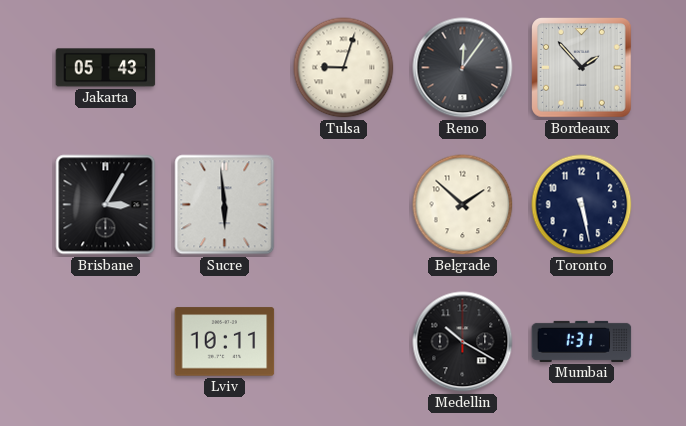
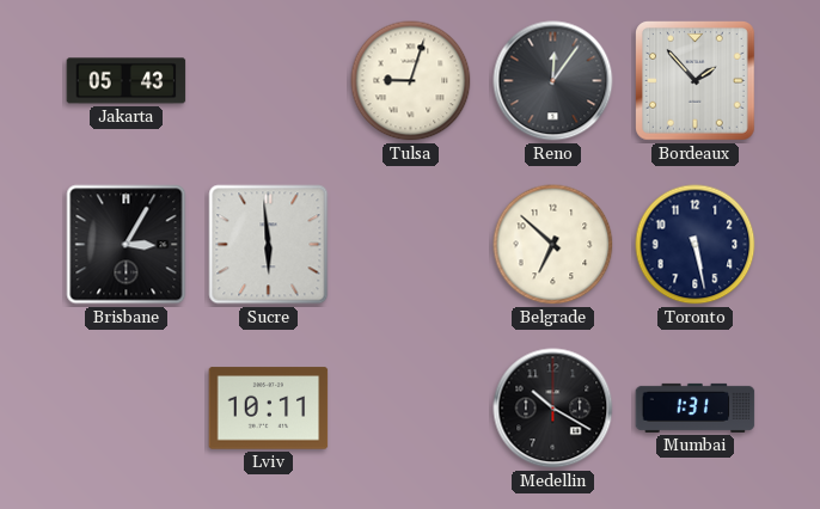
Belgrade: 1:52 -> 6:52
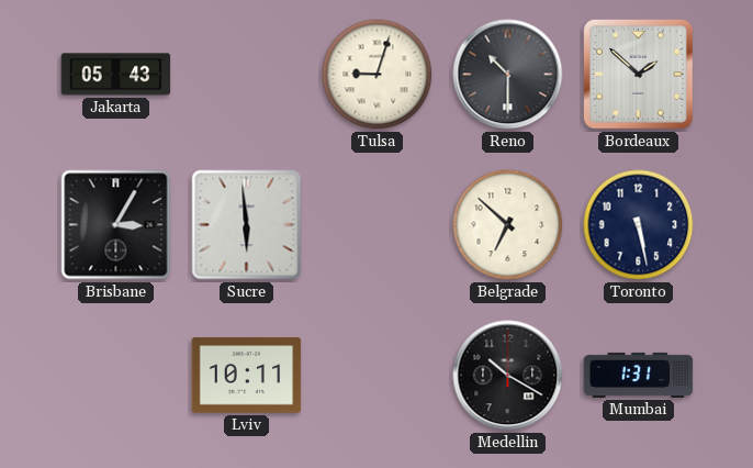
Reno: 12:06 -> 10:30
Bordeaux: 1:53 -> 1:52
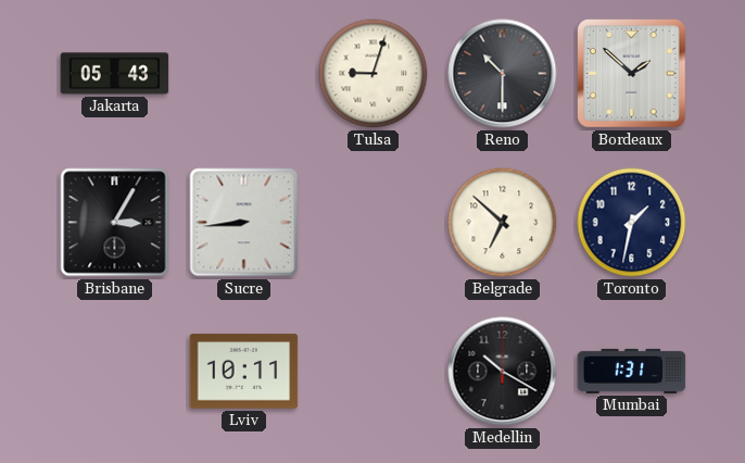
Sucre: 5:59 -> 8:44
Toronto: 5:28 -> 1:32
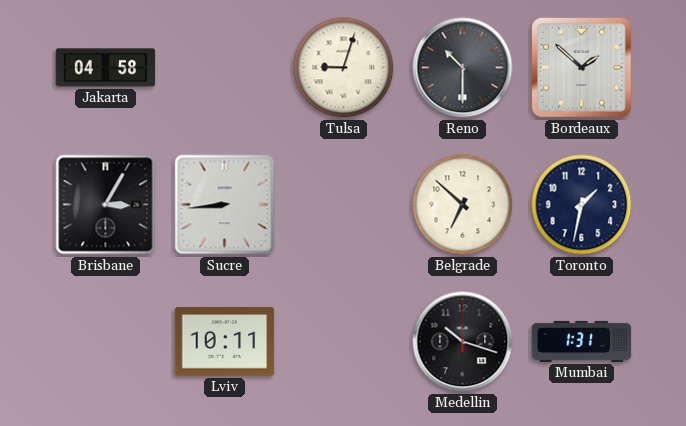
Jakarta: 05:43 -> 04:58
Medellin: 10:20 -> 10:18
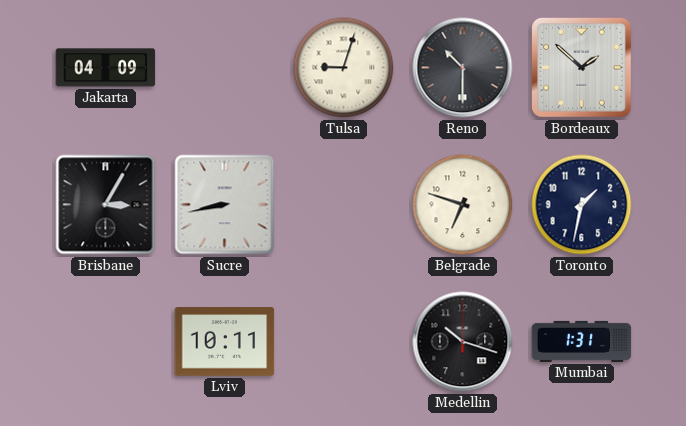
Jakarta: 04:58 -> 04:09
Sucre: 8:44 -> 8:43
Belgrade: 6:52 -> 6:48
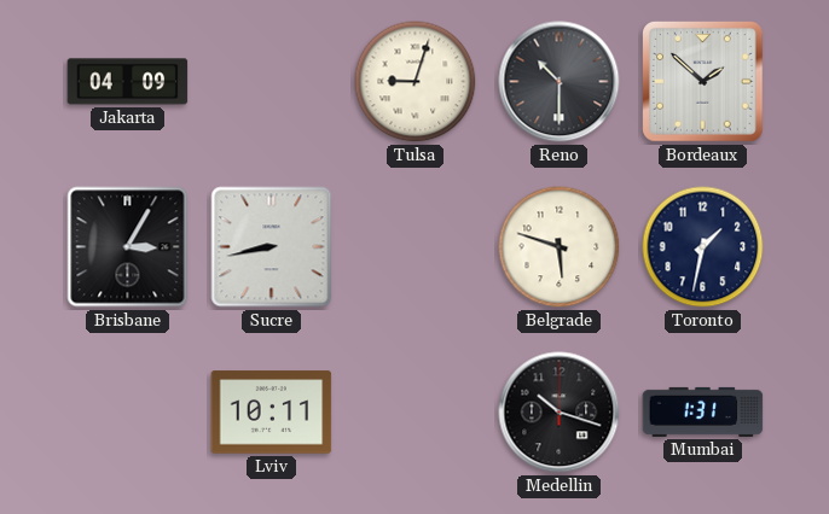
Belgrade: 6:48 -> 5:48
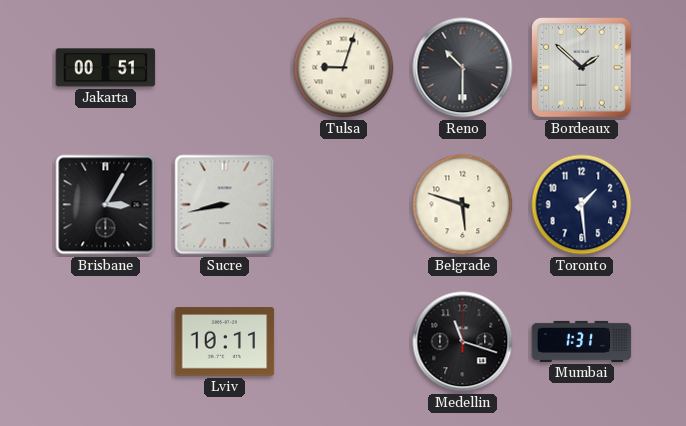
Jakarta: 04:09 -> 00:51
Toronto: 1:32 -> 1:29
Medellin: 10:18 -> 11:18
